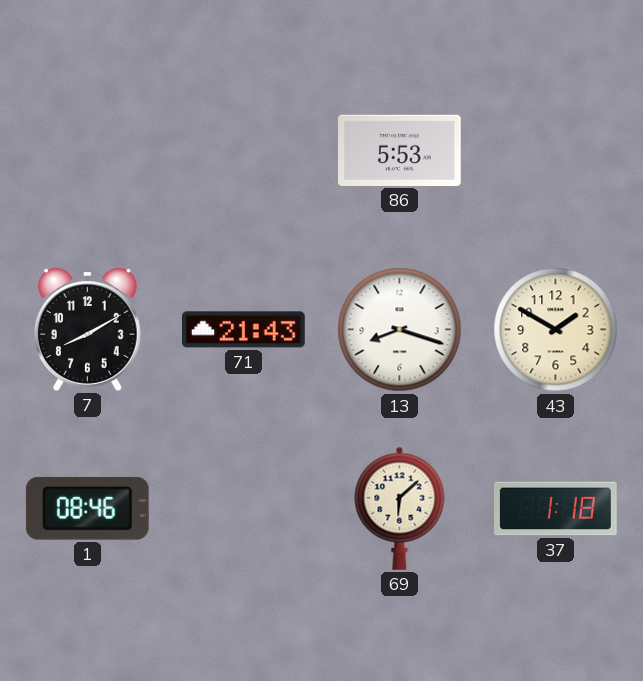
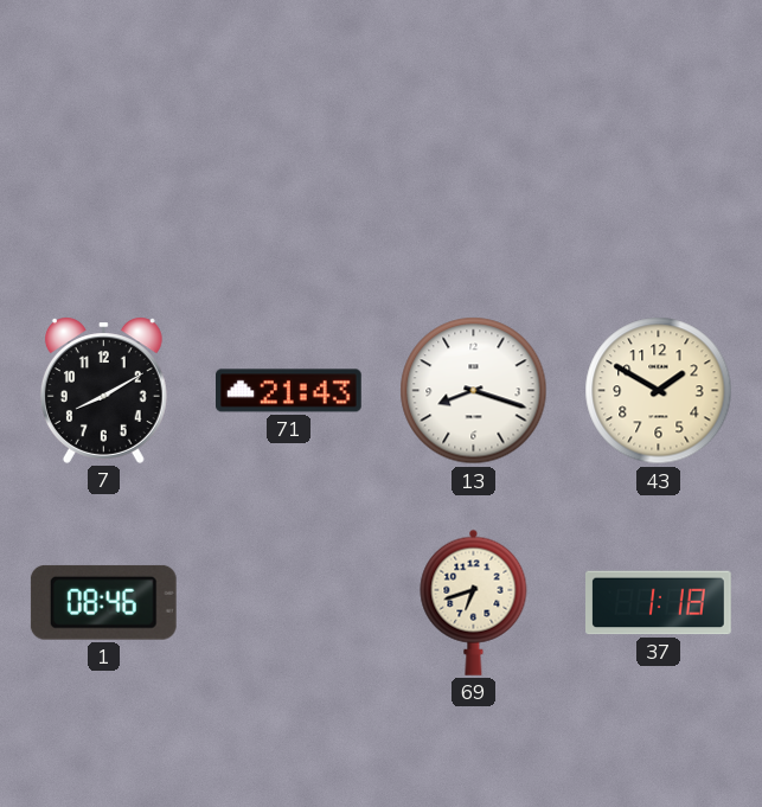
86: 5:53 -> none
69: 6:08 -> 6:42
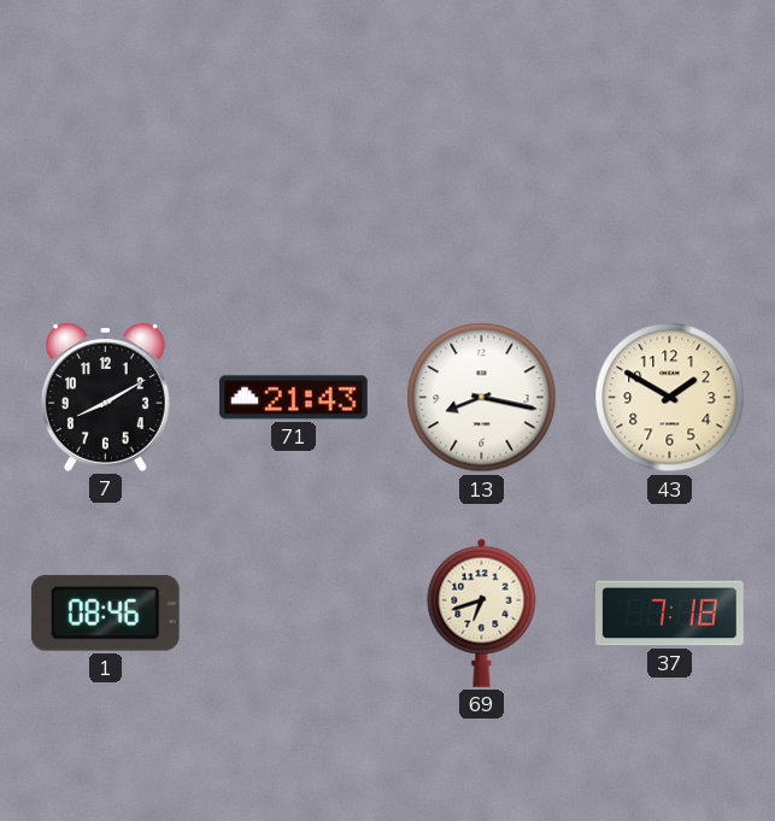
13: 8:18 -> 8:17
37: 1:18 -> 7:18
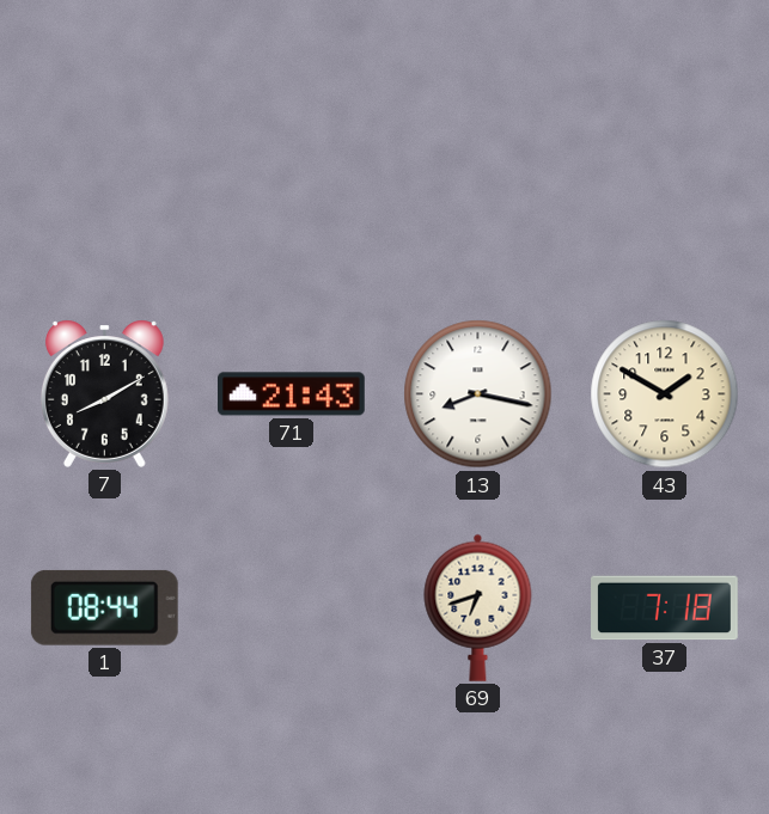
1: 08:46 -> 08:44
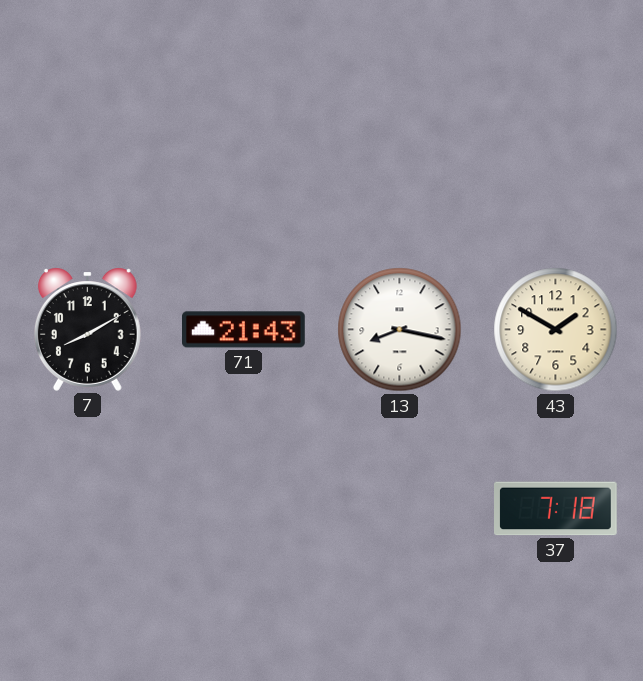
1: 08:44 -> none
69: 6:42 -> none
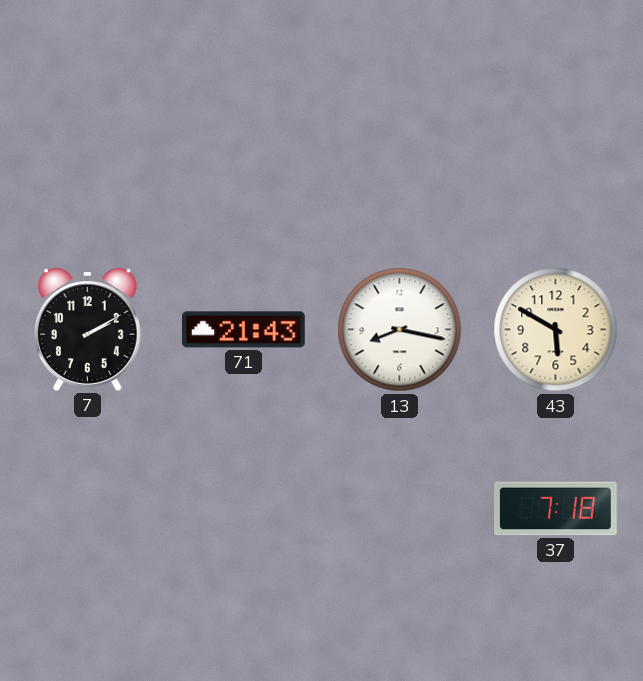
7: 8:10 -> 2:10
43: 1:50 -> 5:50
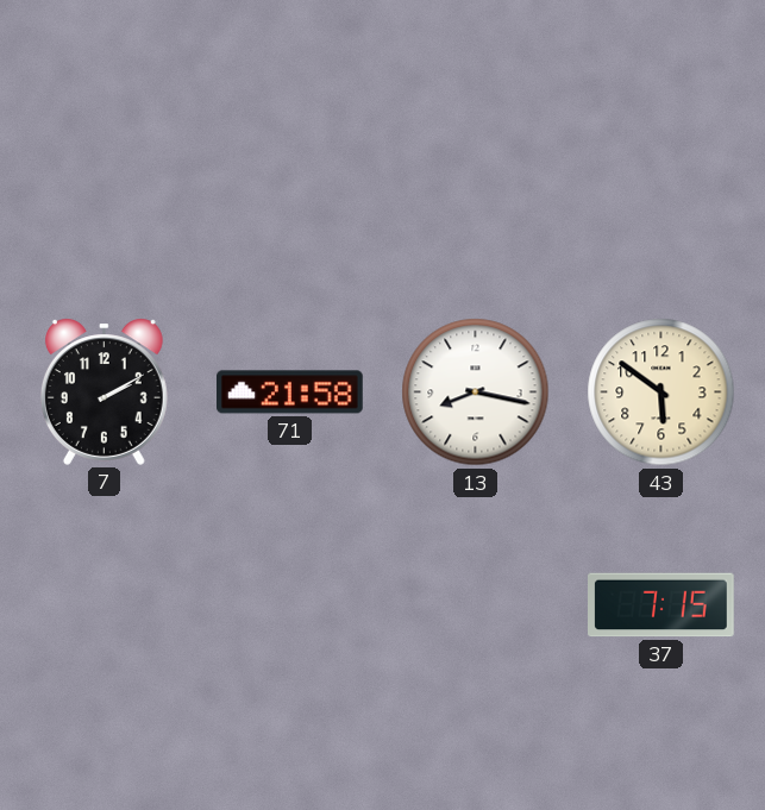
71: 21:43 -> 21:58
43: 5:50 -> 5:51
37: 7:18 -> 7:15
